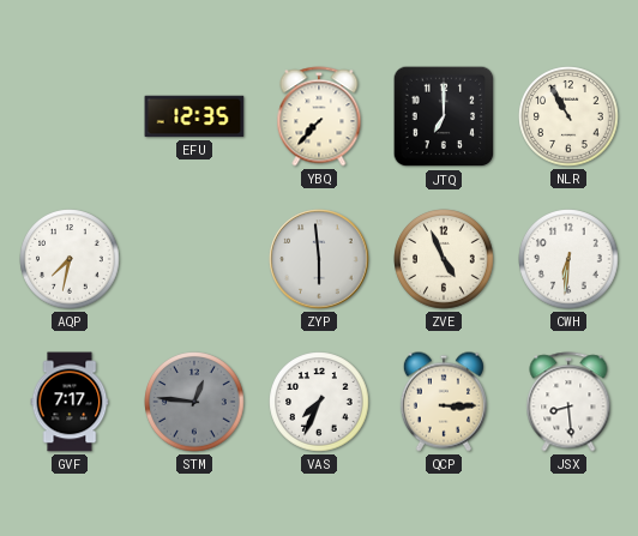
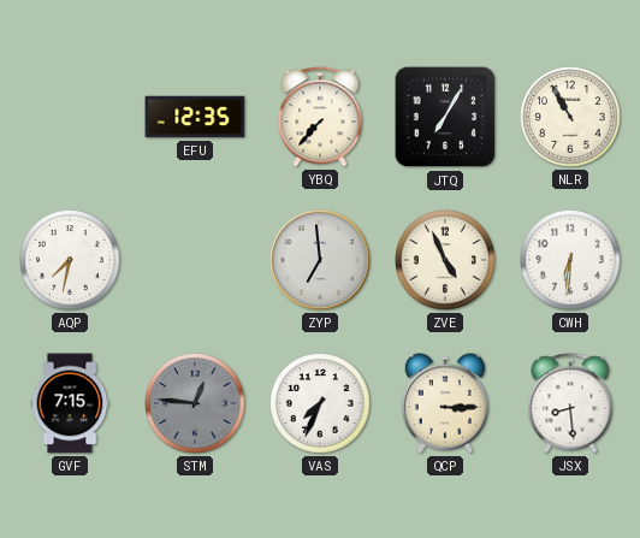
JTQ: 7:00 -> 7:05
ZYP: 5:59 -> 6:59
GVF: 7:17 -> 7:15
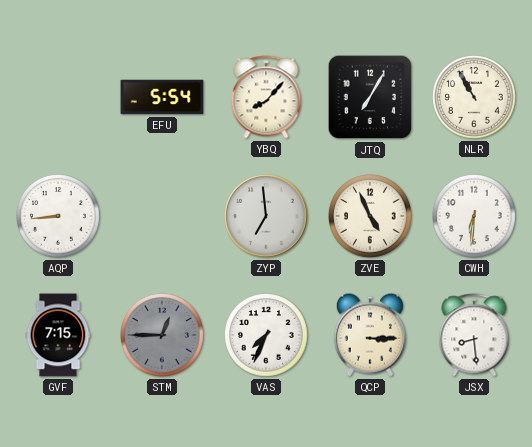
EFU: 12:35 -> 5:54
YBQ: 7:37 -> 8:07
AQP: 7:32 -> 8:44
STM: 12:46 -> 12:45
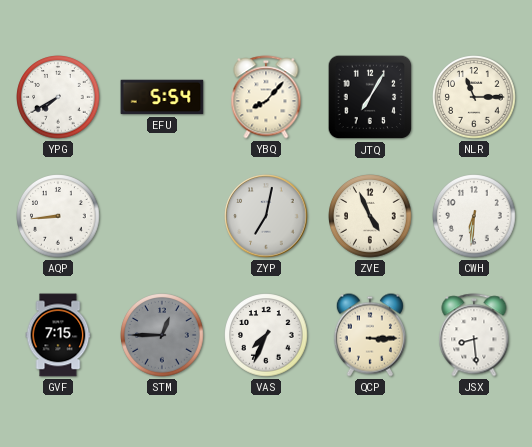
YPG: none -> 7:40
NLR: 10:55 -> 11:15
ZYP: 6:59 -> 7:02
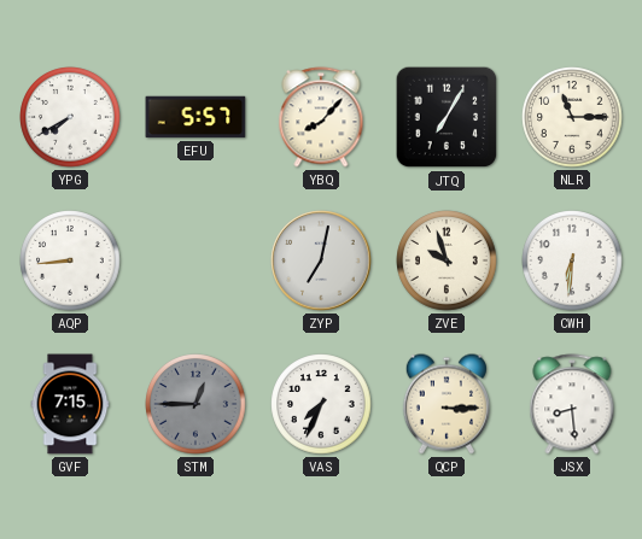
EFU: 5:54 -> 5:57
ZVE: 4:56 -> 9:57
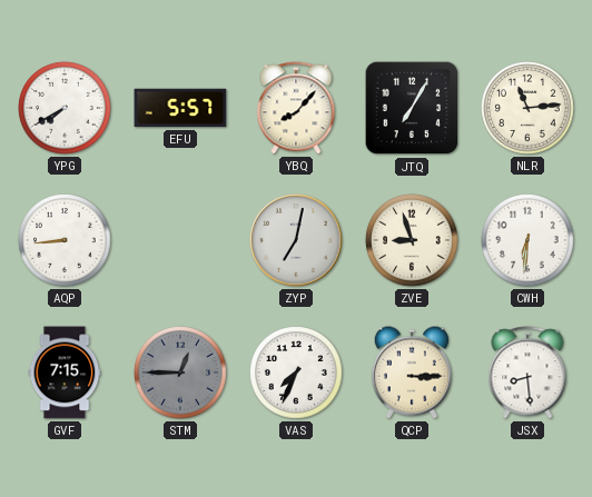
NLR: 11:15 -> 11:14
ZVE: 9:57 -> 8:57
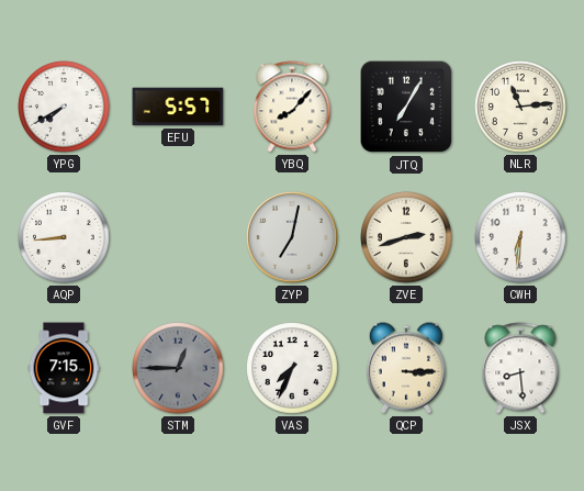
ZVE: 8:57 -> 2:42
